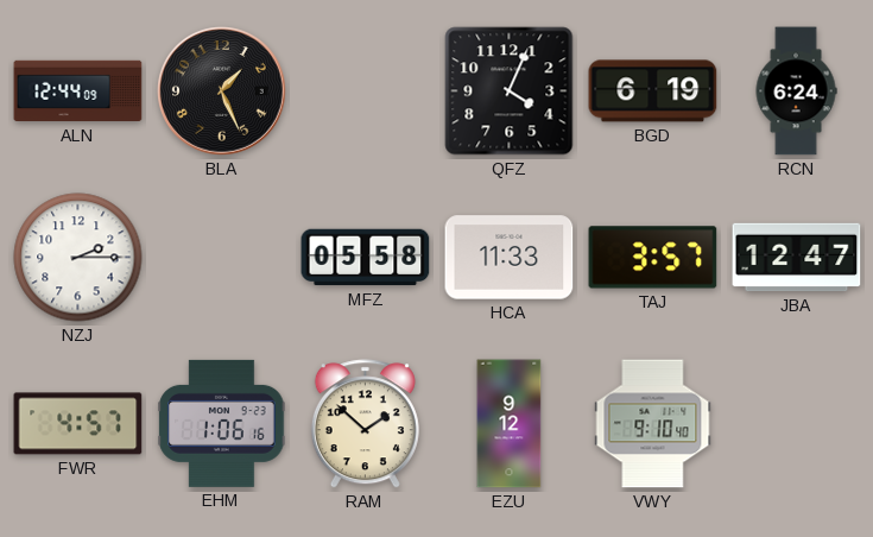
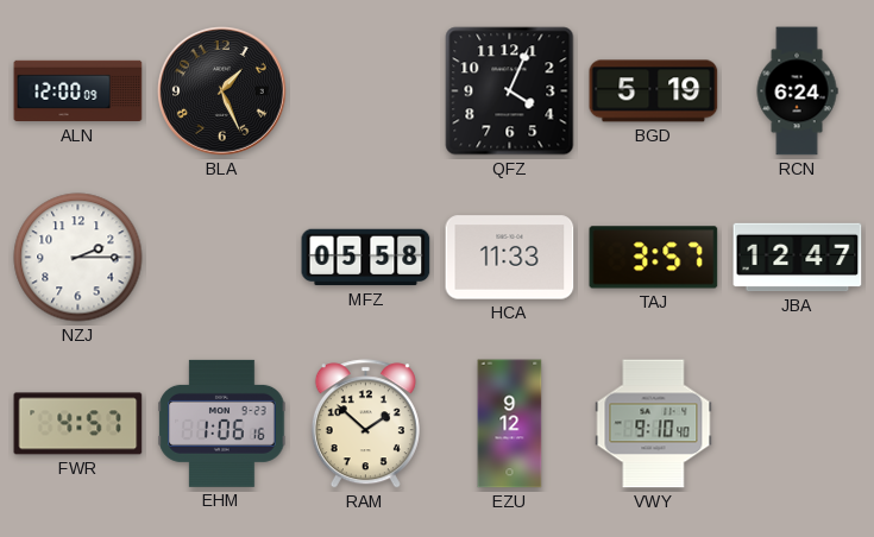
ALN: 12:44 -> 12:00
BGD: 6:19 -> 5:19
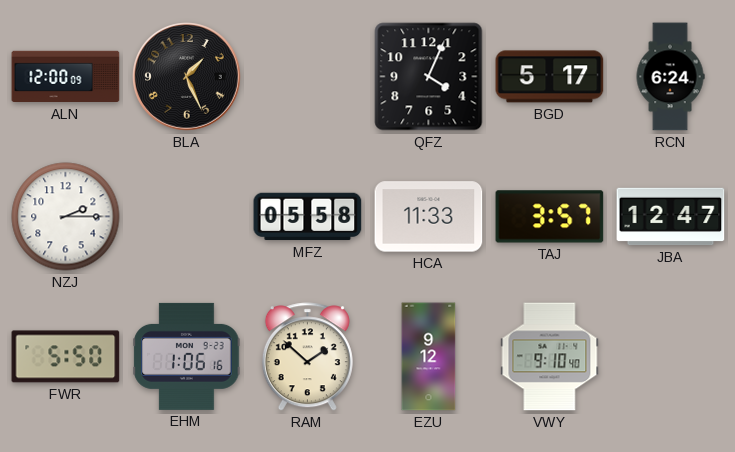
BGD: 5:19 -> 5:17
FWR: 4:57 -> 5:50
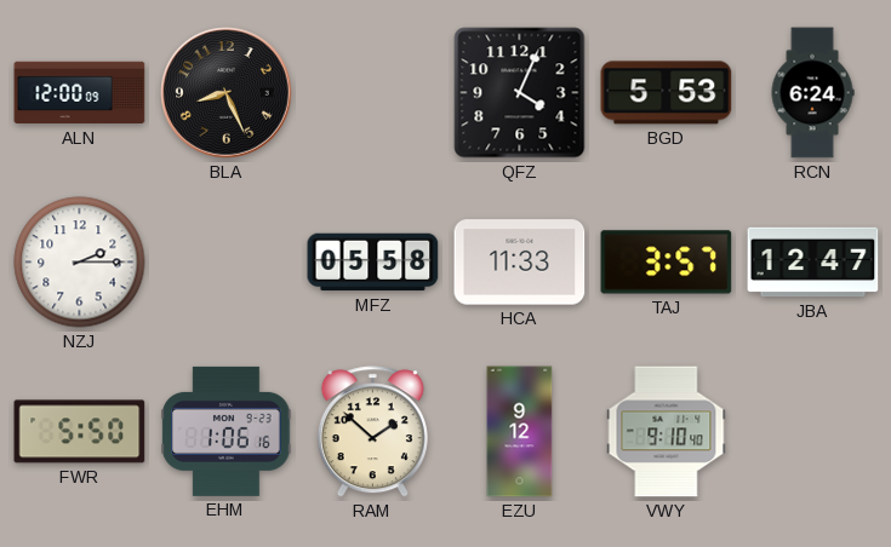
BLA: 1:26 -> 8:26
BGD: 5:17 -> 5:53
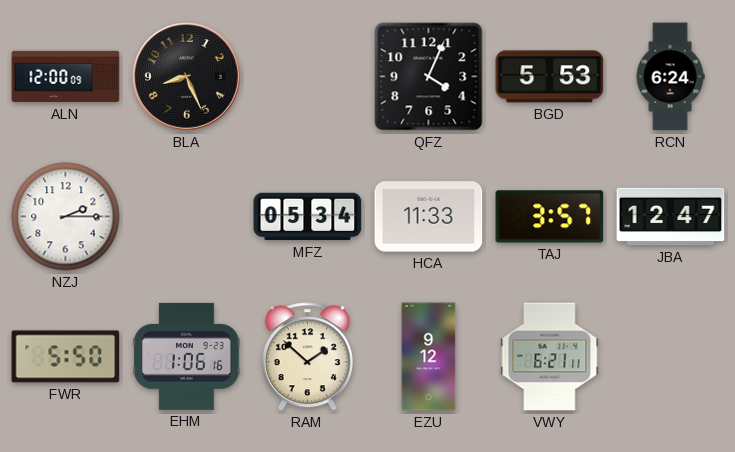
MFZ: 05:58 -> 05:34
VWY: 9:10 -> 6:21
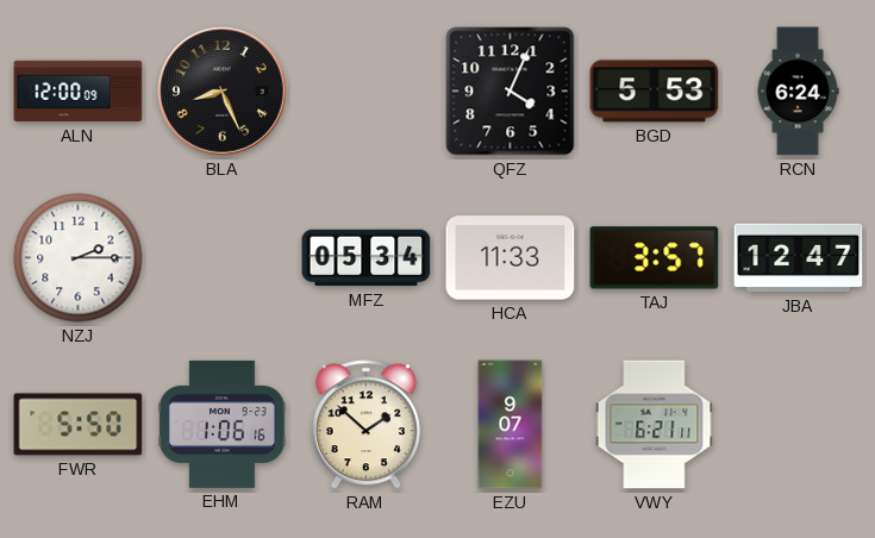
EZU: 9:12 -> 9:07
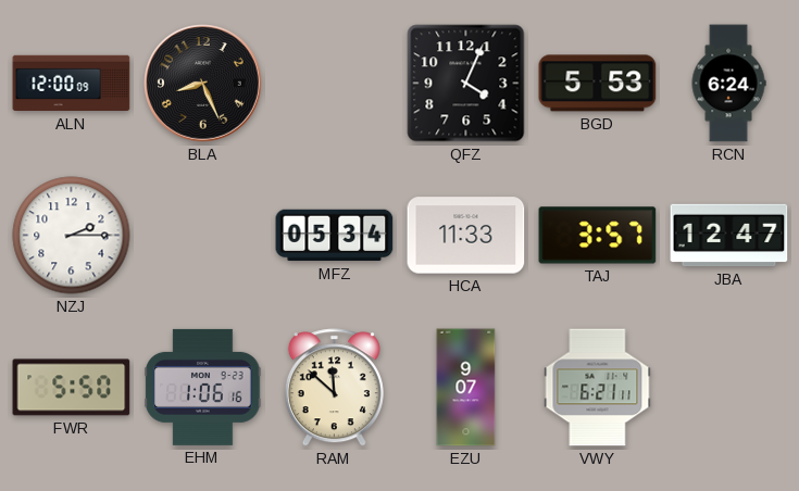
RAM: 1:52 -> 11:52
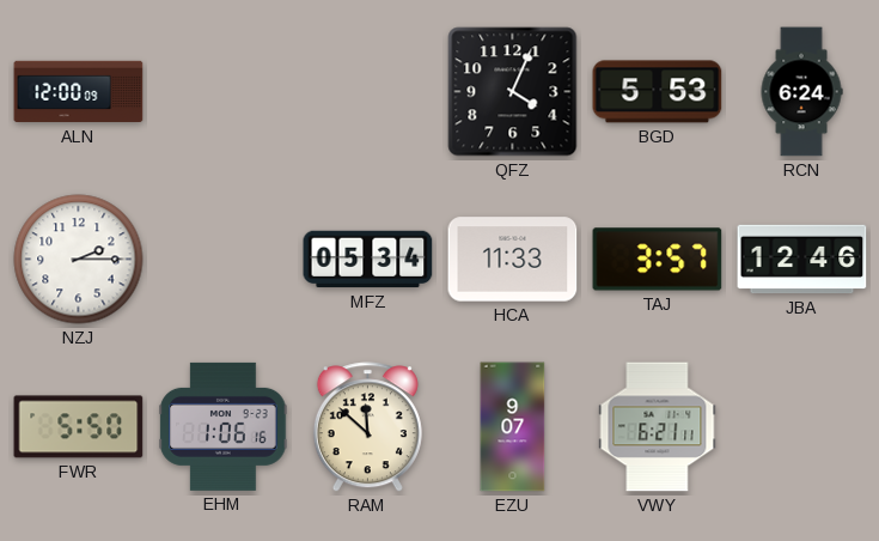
BLA: 8:26 -> none
JBA: 12:47 -> 12:46
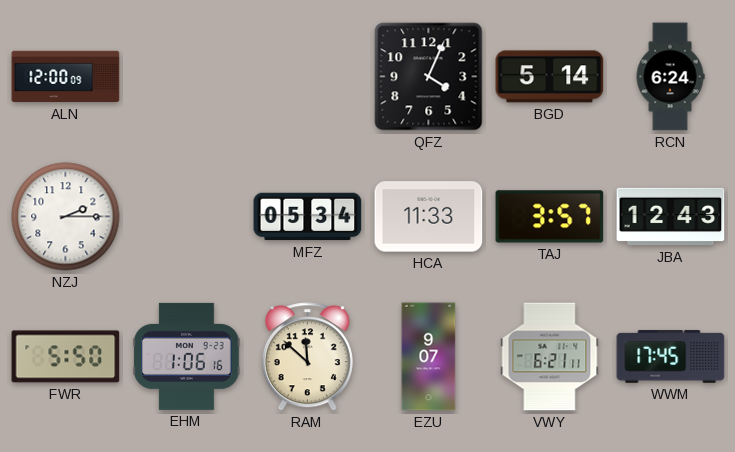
BGD: 5:53 -> 5:14
JBA: 12:46 -> 12:43
WWM: none -> 17:45
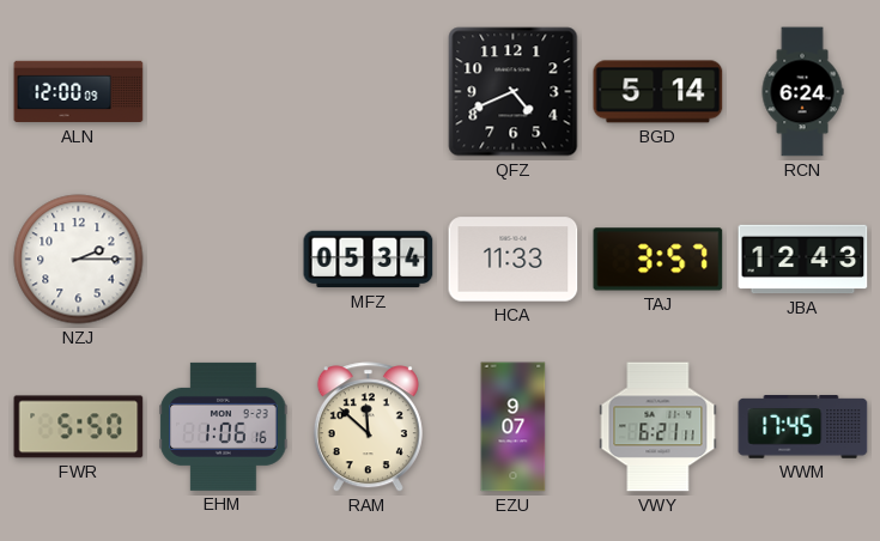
QFZ: 4:04 -> 4:41
